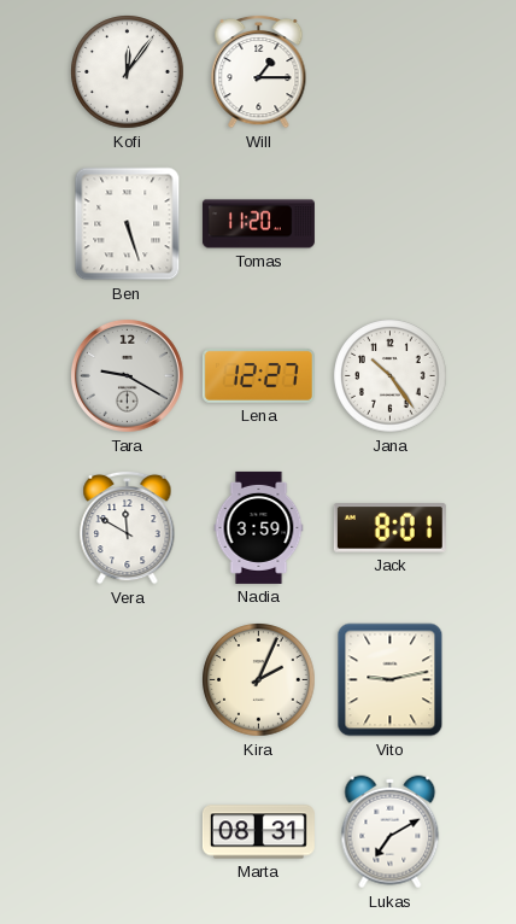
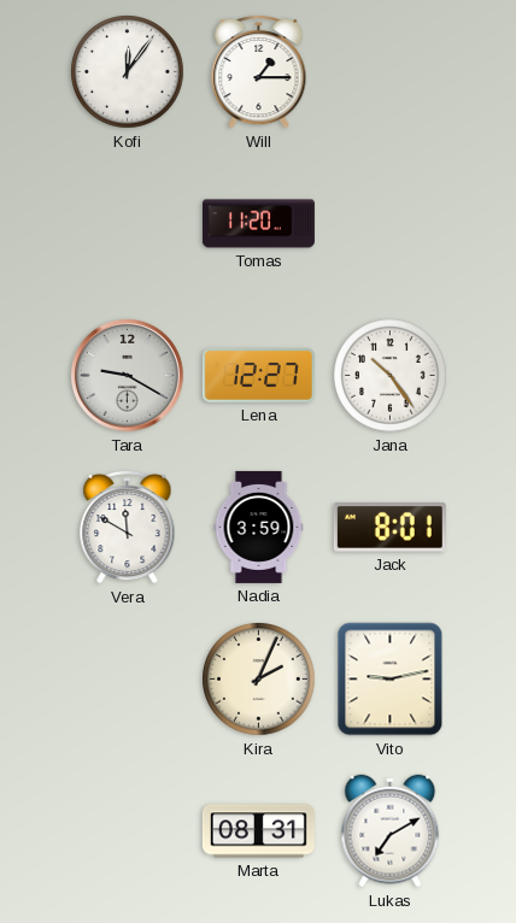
Ben: 5:27 -> none
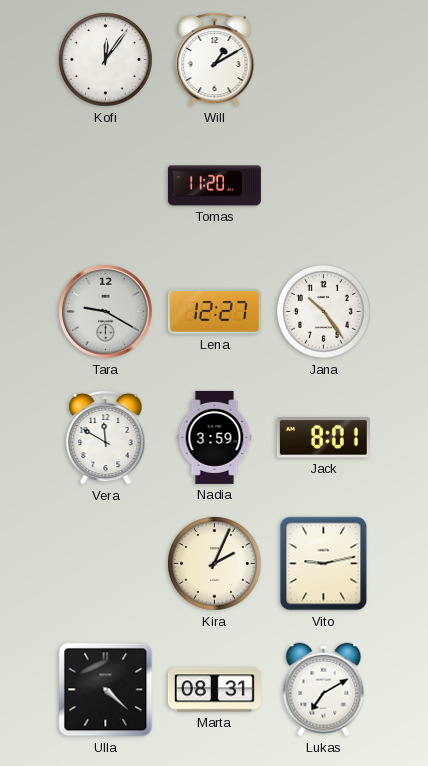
Will: 1:15 -> 1:10
Ulla: none -> 4:22
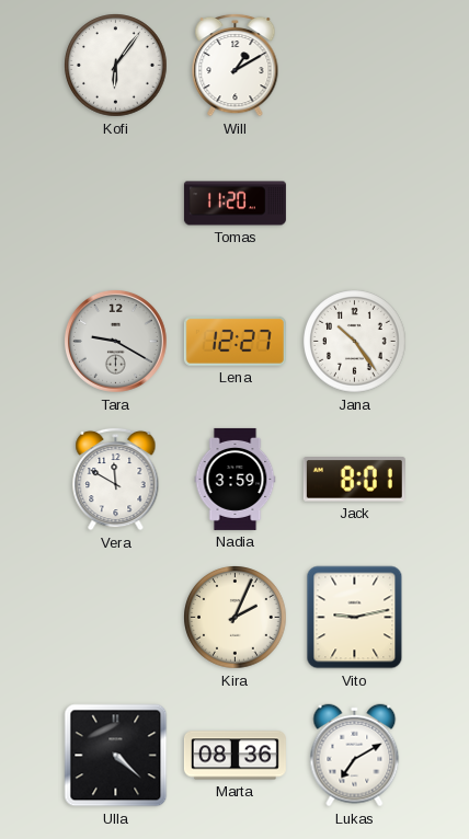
Kofi: 12:06 -> 6:06
Marta: 08:31 -> 08:36
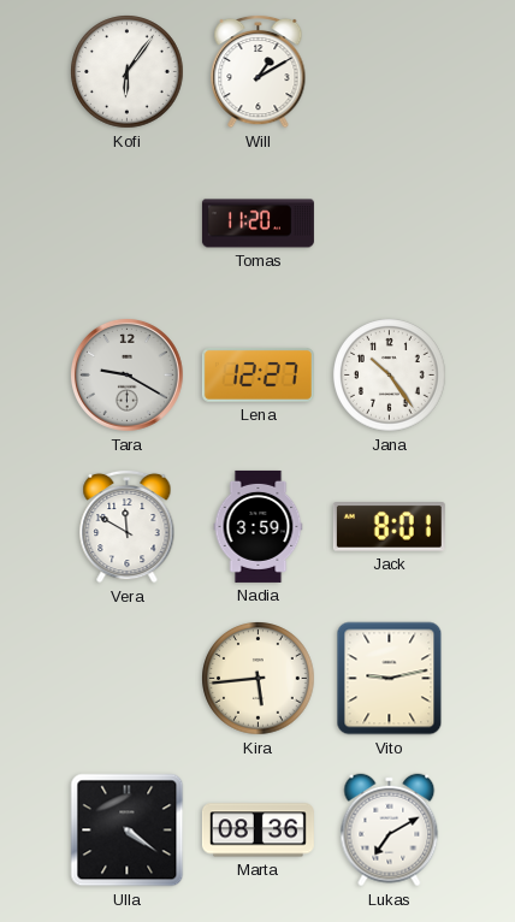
Kira: 2:04 -> 5:44
Ulla: 4:22 -> 4:21
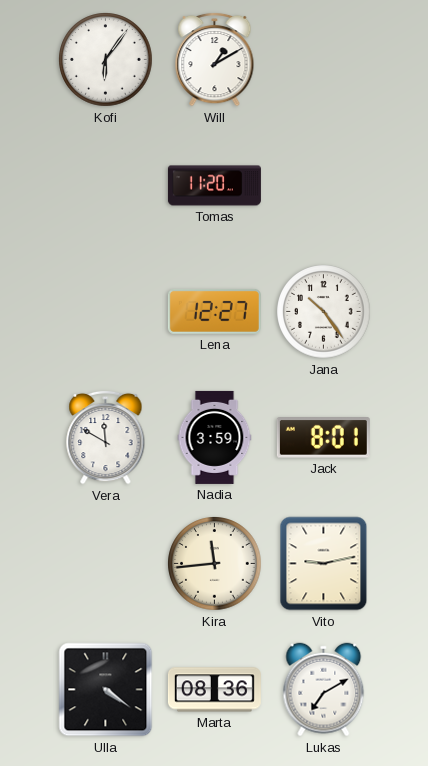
Tara: 9:20 -> none
Kira: 5:44 -> 11:44
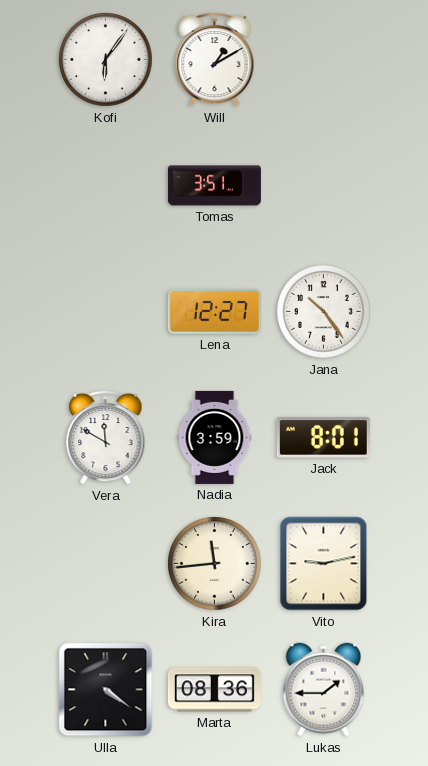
Tomas: 11:20 -> 3:51
Lukas: 7:10 -> 1:45
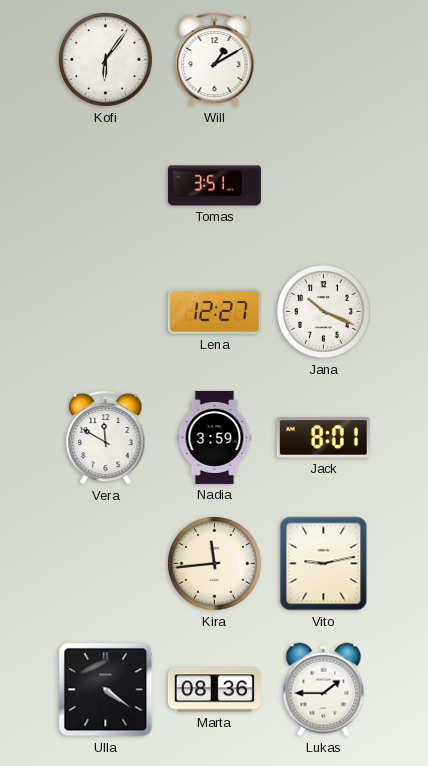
Jana: 10:24 -> 10:19
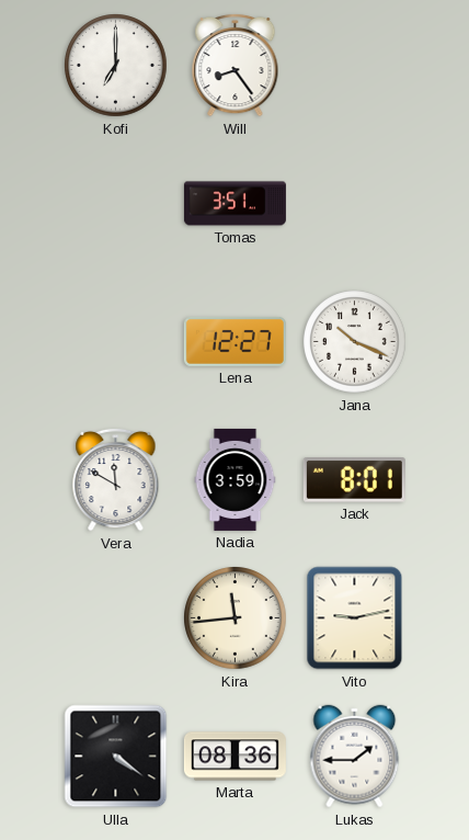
Kofi: 6:06 -> 7:00
Will: 1:10 -> 8:24
